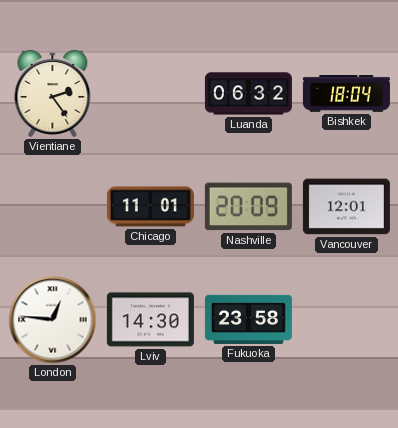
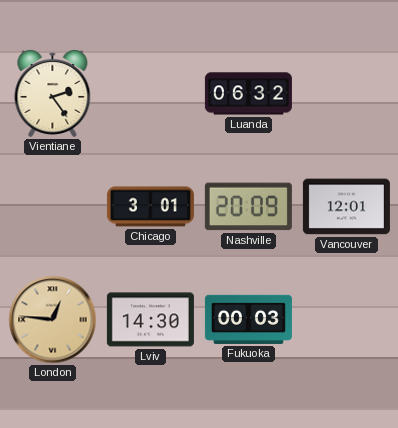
Bishkek: 18:04 -> none
Chicago: 11:01 -> 3:01
London dial: white -> champagne
Fukuoka: 23:58 -> 00:03
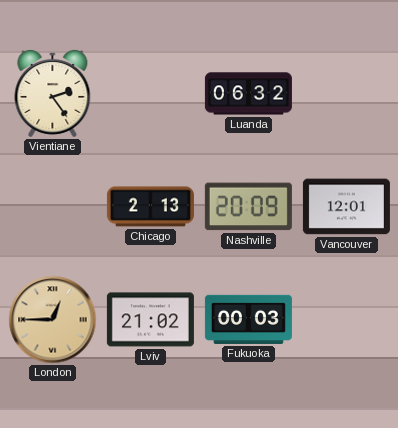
Chicago: 3:01 -> 2:13
London: 12:46 -> 12:45
Lviv: 14:30 -> 21:02
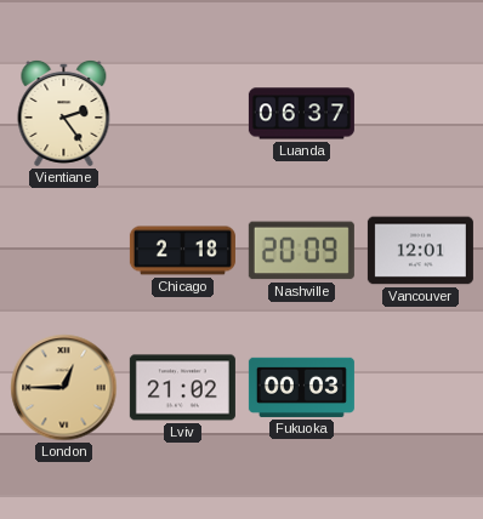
Luanda: 06:32 -> 06:37
Chicago: 2:13 -> 2:18
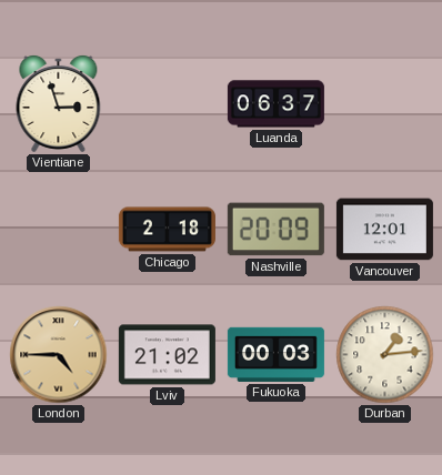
Vientiane: 2:24 -> 2:57
London: 12:45 -> 4:45
Durban: none -> 1:14
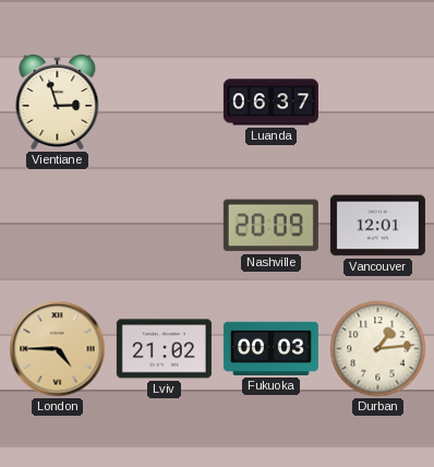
Chicago: 2:18 -> none
